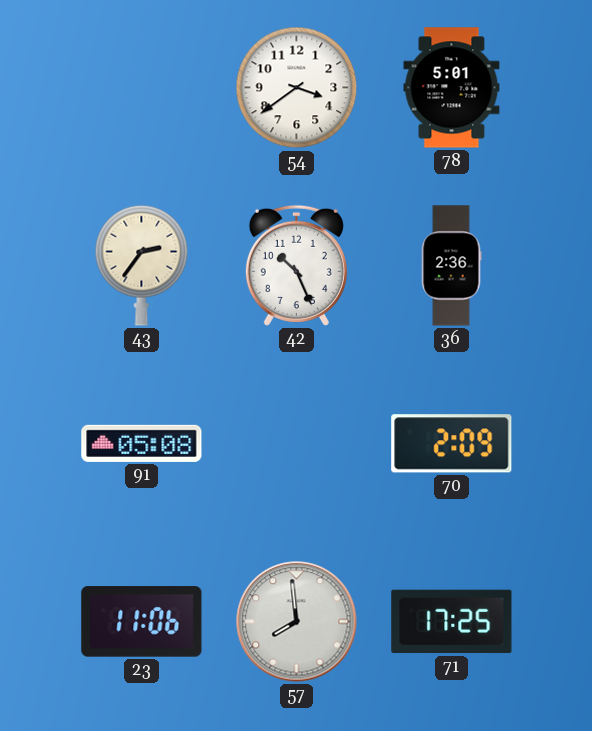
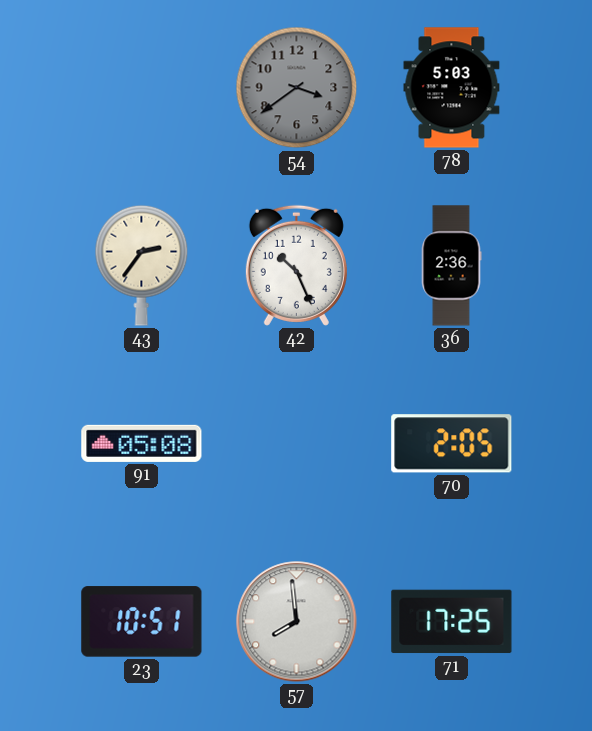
54 dial: white -> grey
78: 5:01 -> 5:03
70: 2:09 -> 2:05
23: 11:06 -> 10:51
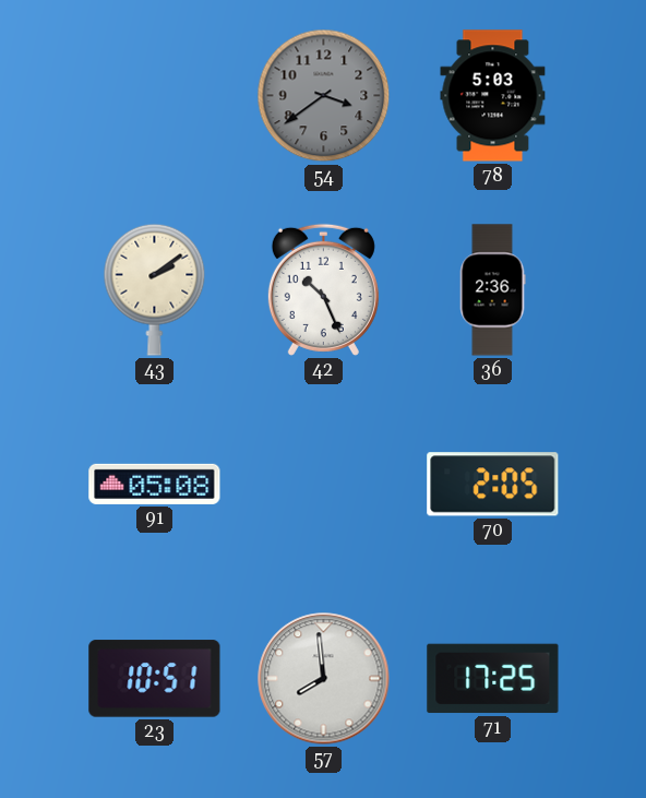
43: 2:36 -> 2:09
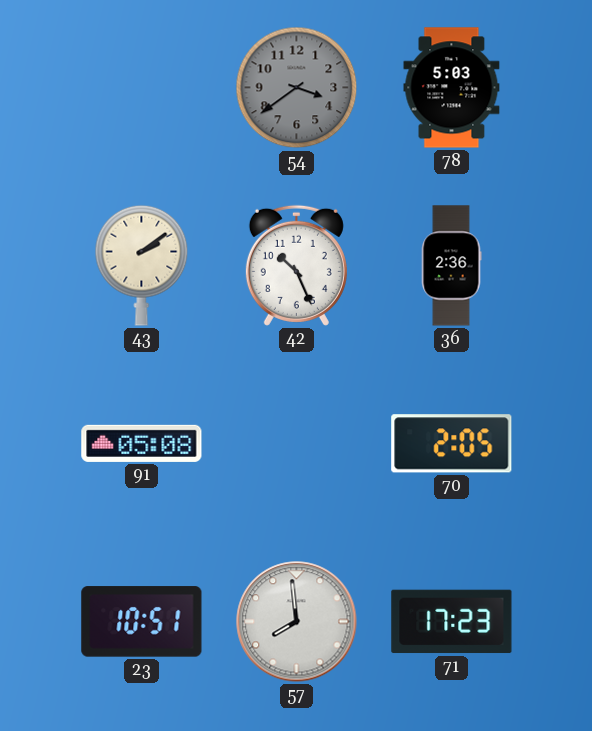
71: 17:25 -> 17:23
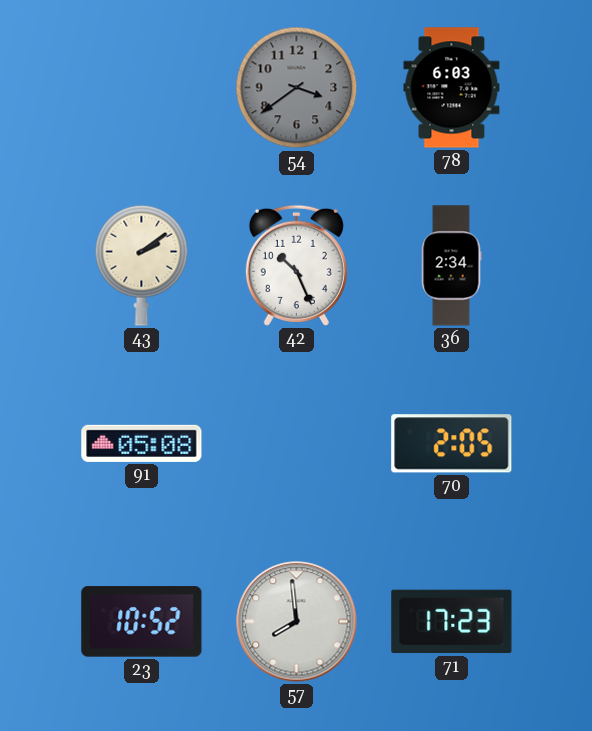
78: 5:03 -> 6:03
36: 2:36 -> 2:34
23: 10:51 -> 10:52
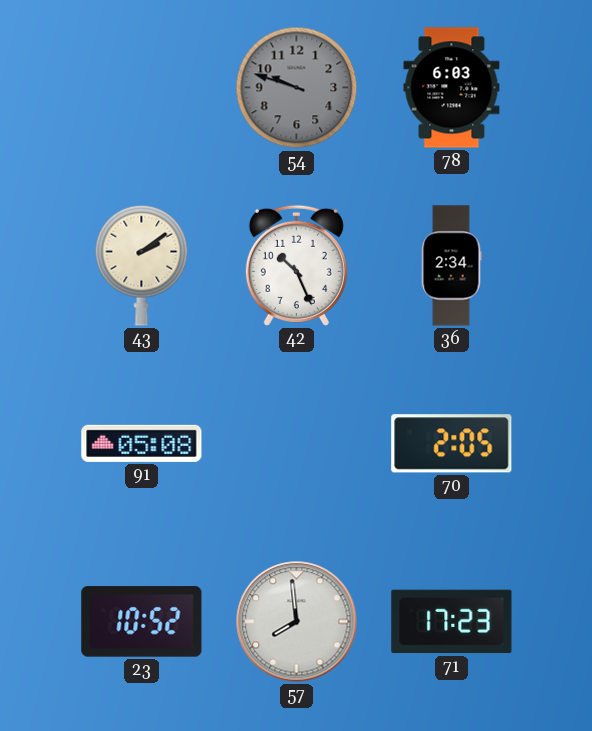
54: 3:39 -> 9:48
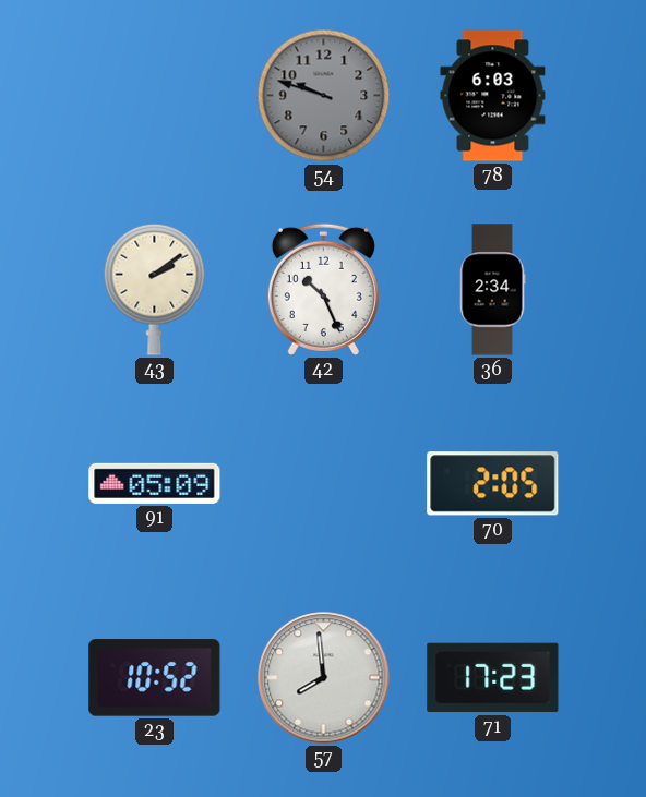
91: 05:08 -> 05:09
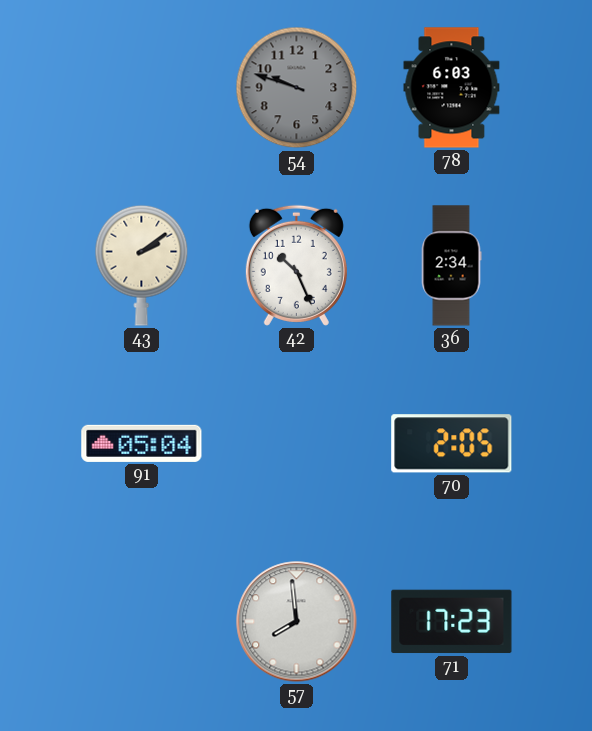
91: 05:09 -> 05:04
23: 10:52 -> none
